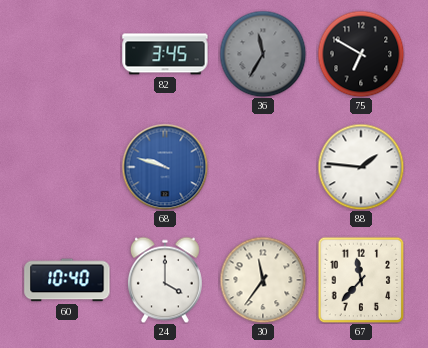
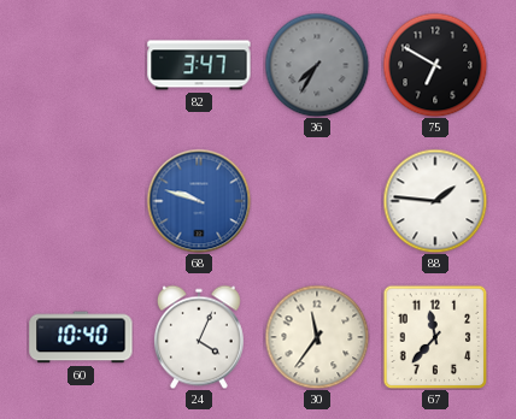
82: 3:45 -> 3:47
36: 11:35 -> 7:35
24: 4:00 -> 4:04
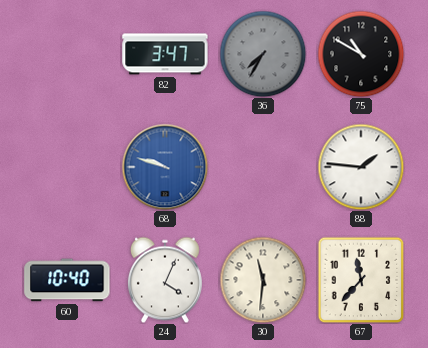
75: 6:50 -> 10:50
30: 11:36 -> 11:31
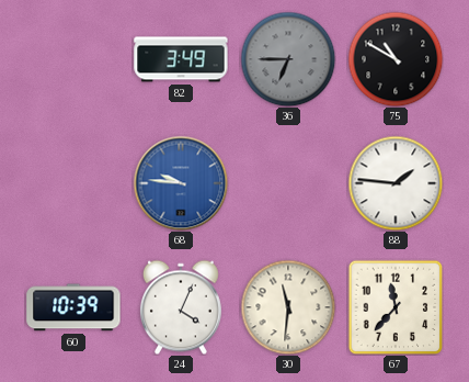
82: 3:47 -> 3:49
36: 7:35 -> 6:45
68: 9:48 -> 9:46
60: 10:40 -> 10:39
